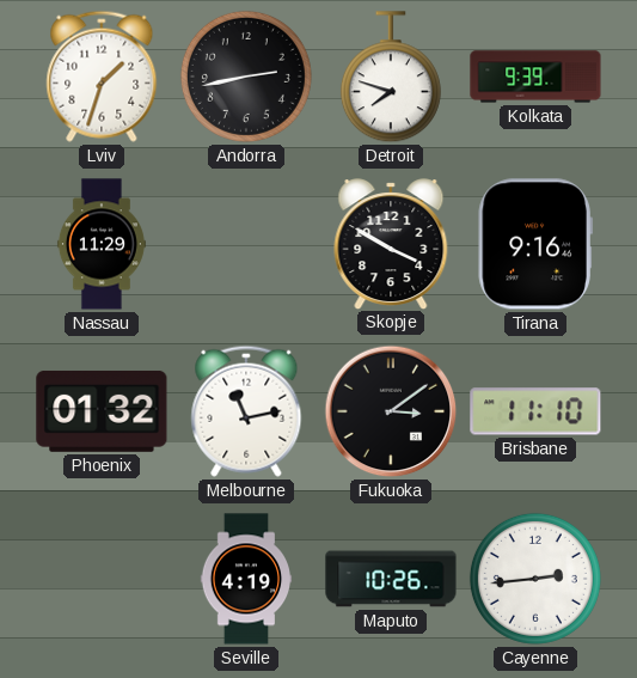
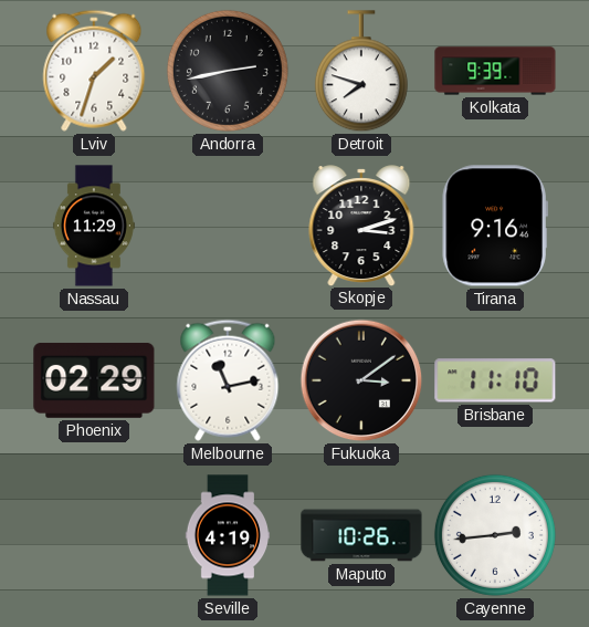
Skopje: 3:50 -> 3:12
Phoenix: 01:32 -> 02:29
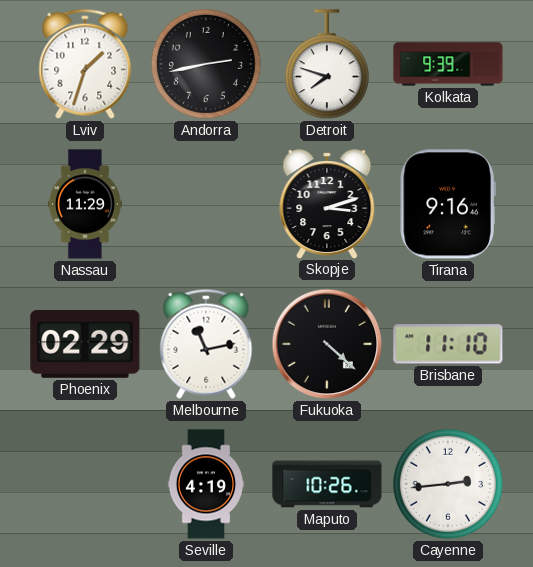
Fukuoka: 3:09 -> 4:22
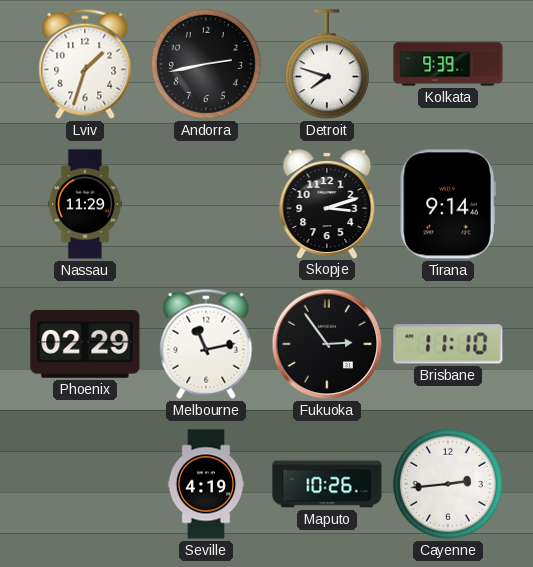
Tirana: 9:16 -> 9:14
Fukuoka: 4:22 -> 2:54
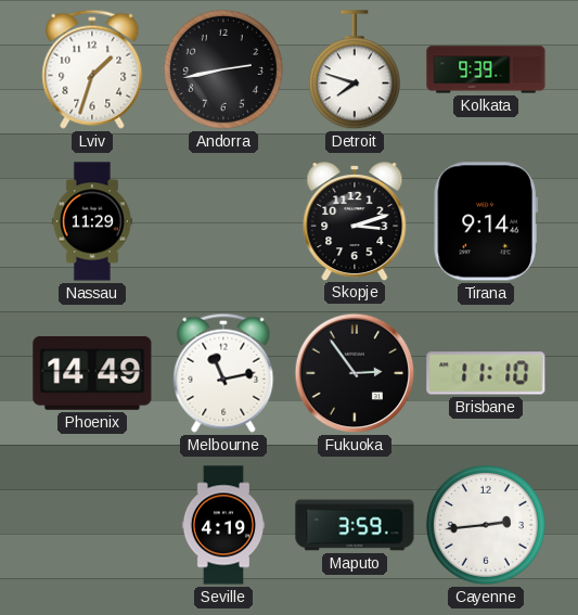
Phoenix: 02:29 -> 14:49
Maputo: 10:26 -> 3:59
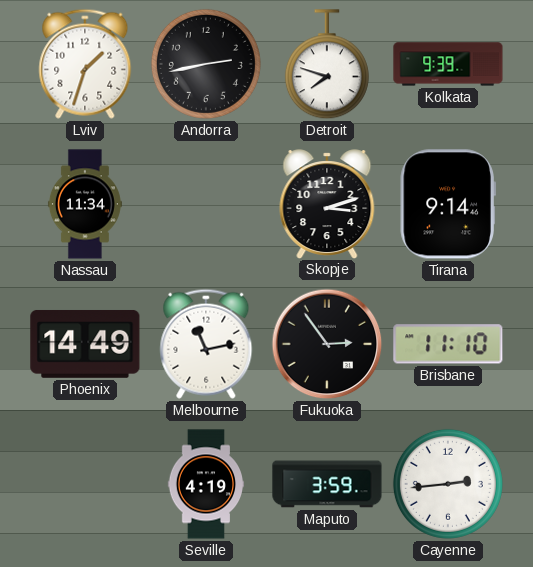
Nassau: 11:29 -> 11:34
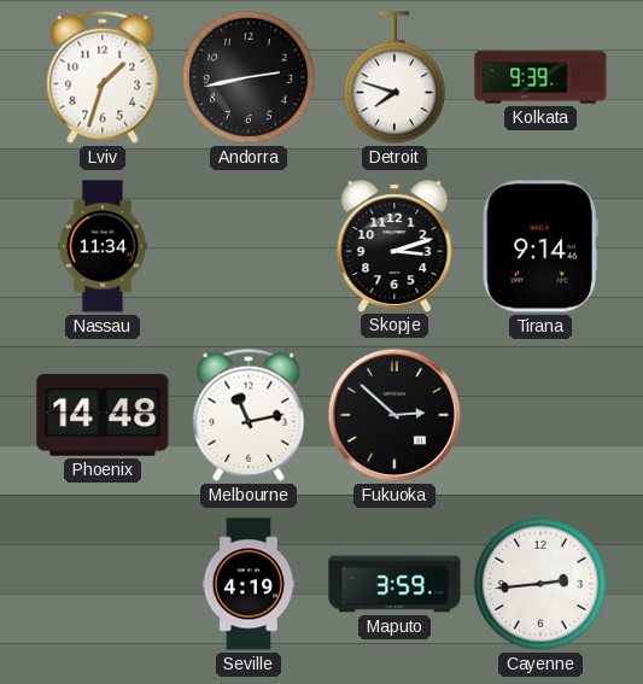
Phoenix: 14:49 -> 14:48
Fukuoka: 2:54 -> 2:52
Brisbane: 11:10 -> none
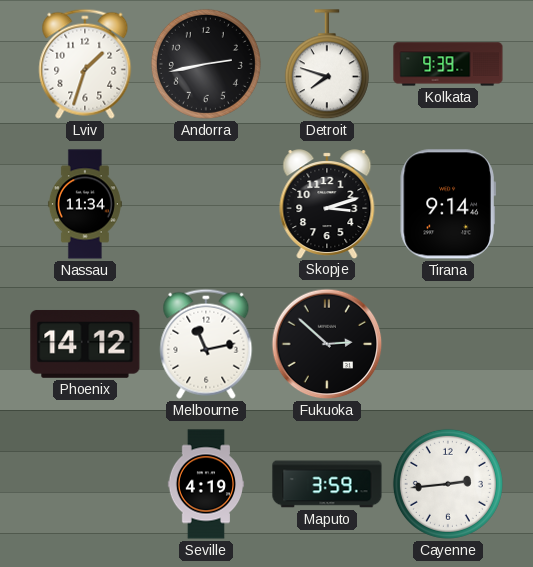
Phoenix: 14:48 -> 14:12
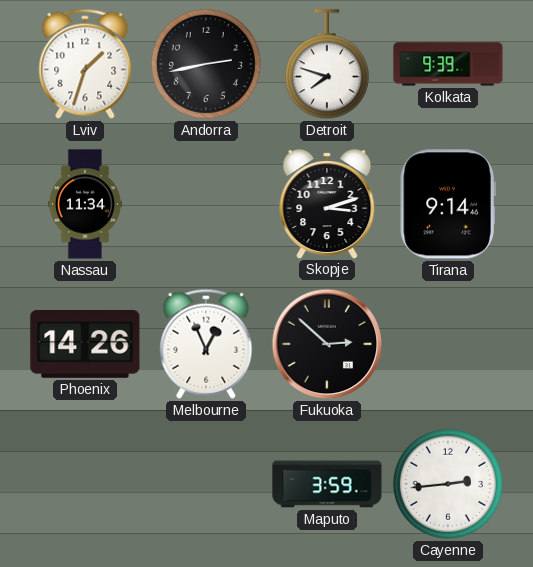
Phoenix: 14:12 -> 14:26
Melbourne: 11:13 -> 12:56
Seville: 4:19 -> none
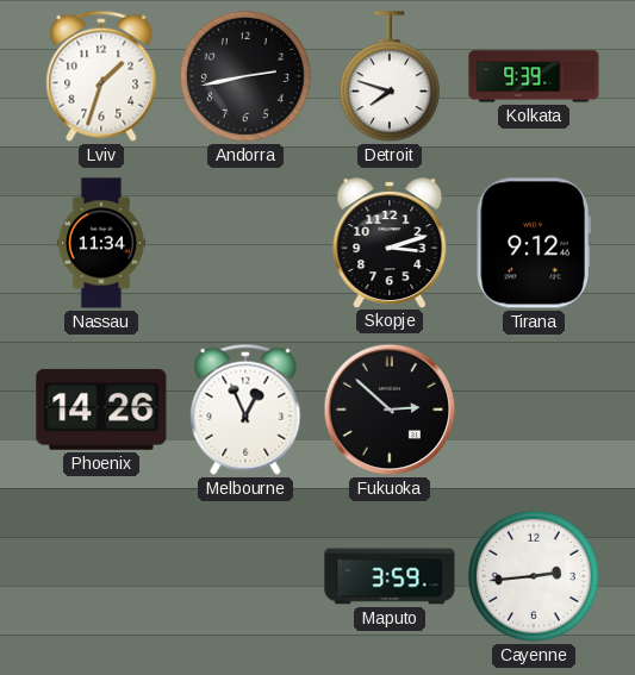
Tirana: 9:14 -> 9:12
